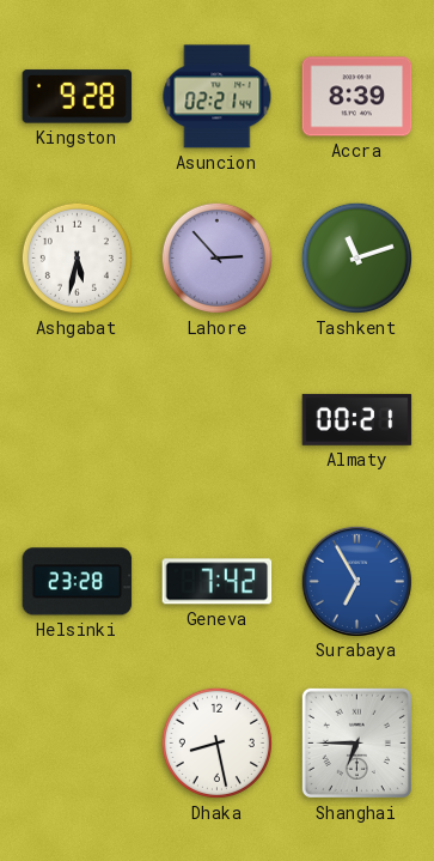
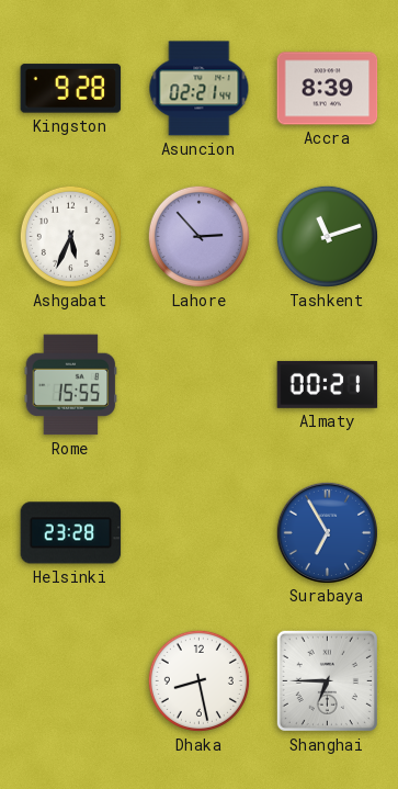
Ashgabat: 5:32 -> 5:34
Rome: none -> 15:55
Geneva: 7:42 -> none
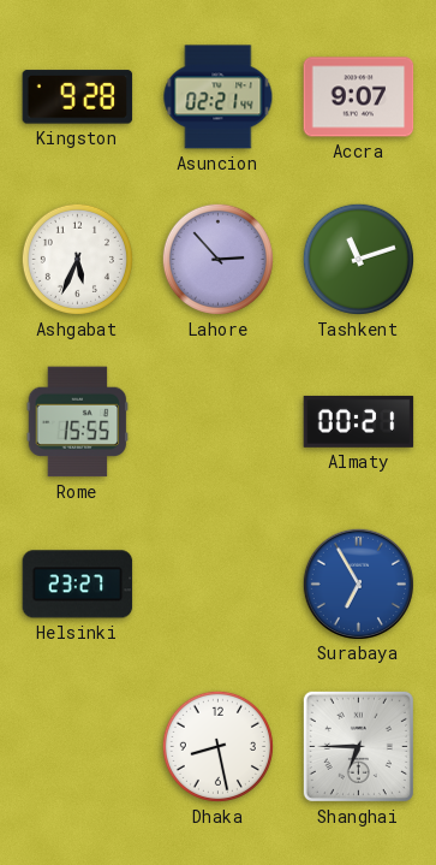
Accra: 8:39 -> 9:07
Helsinki: 23:28 -> 23:27
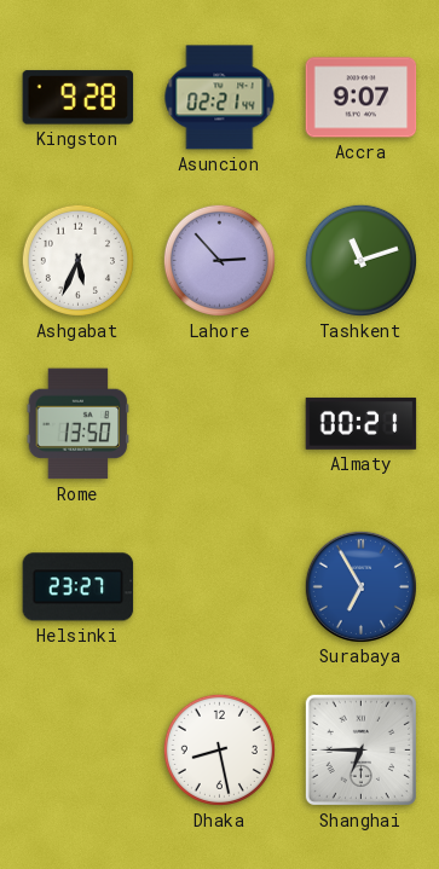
Rome: 15:55 -> 13:50
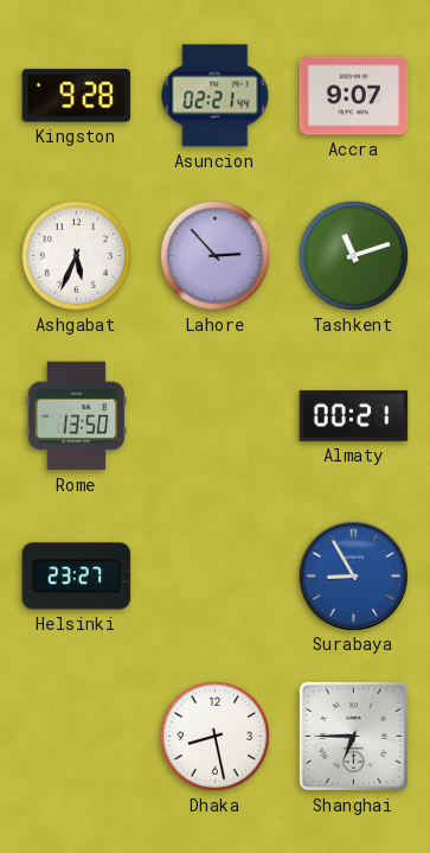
Surabaya: 6:55 -> 8:55
